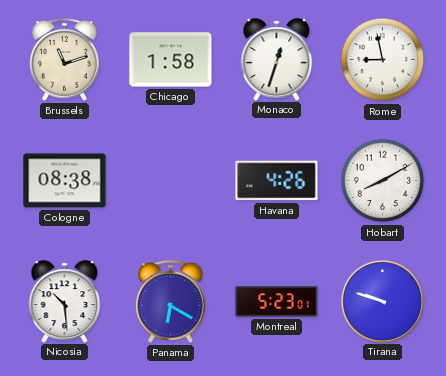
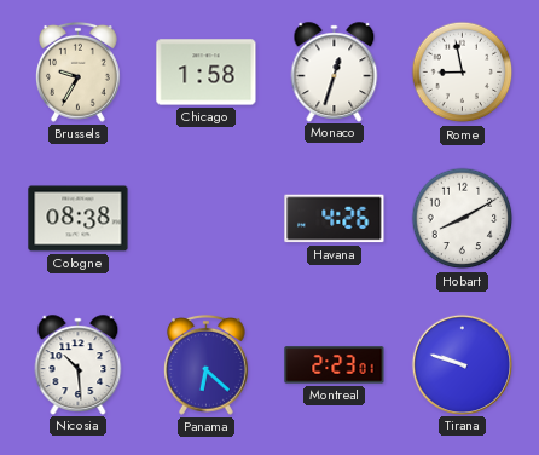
Brussels: 11:12 -> 9:35
Panama: 6:20 -> 6:22
Montreal: 5:23 -> 2:23
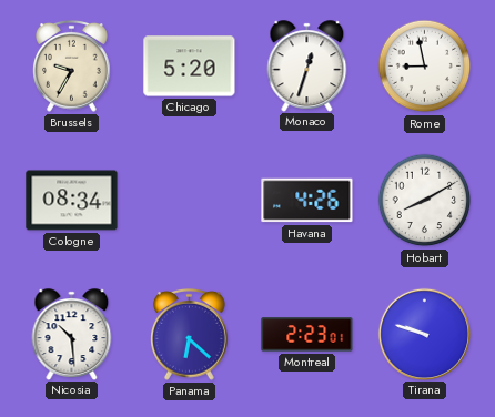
Chicago: 1:58 -> 5:20
Cologne: 08:38 -> 08:34
